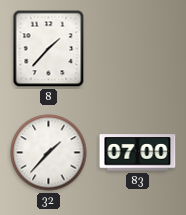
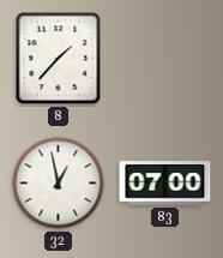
32: 1:37 -> 12:58
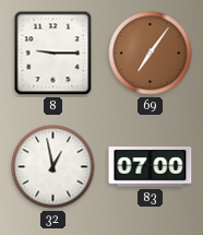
8: 1:37 -> 9:15
69: none -> 7:06
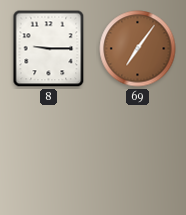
32: 12:58 -> none
83: 07:00 -> none
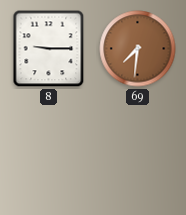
69: 7:06 -> 7:31
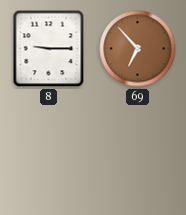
69: 7:31 -> 6:53
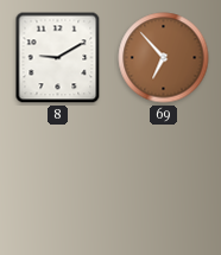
8: 9:15 -> 9:10
